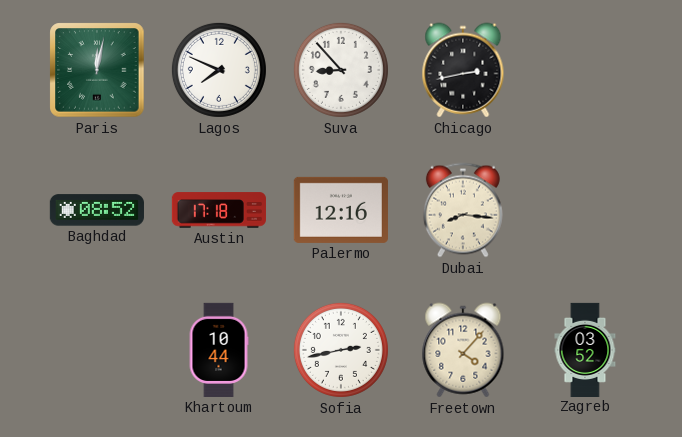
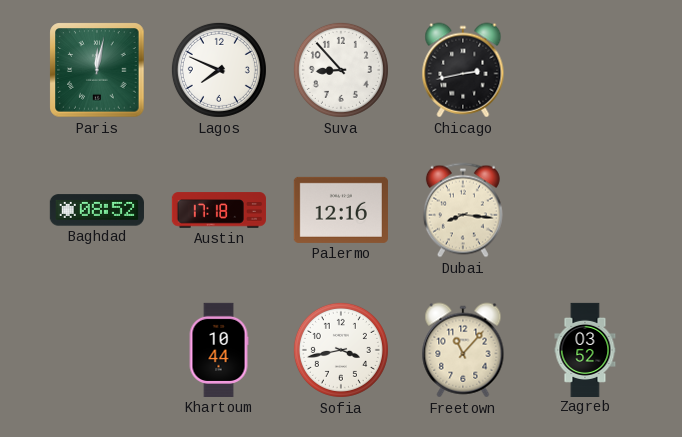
Sofia: 2:43 -> 3:43
Freetown: 4:07 -> 11:07
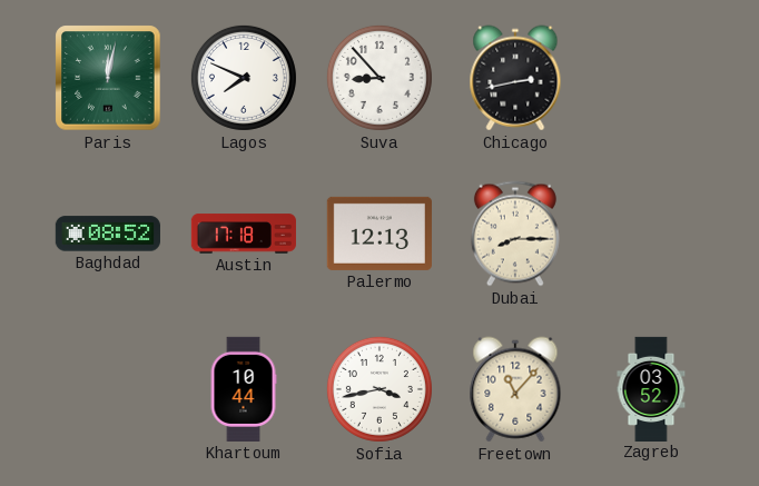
Palermo: 12:16 -> 12:13
Dubai: 8:16 -> 8:15
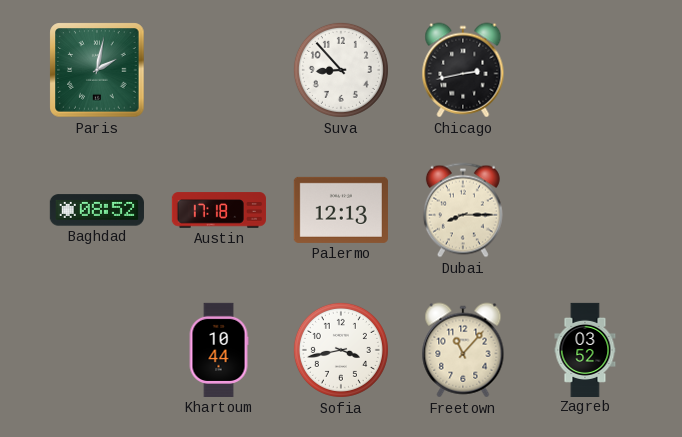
Paris: 12:02 -> 2:02
Lagos: 7:49 -> none
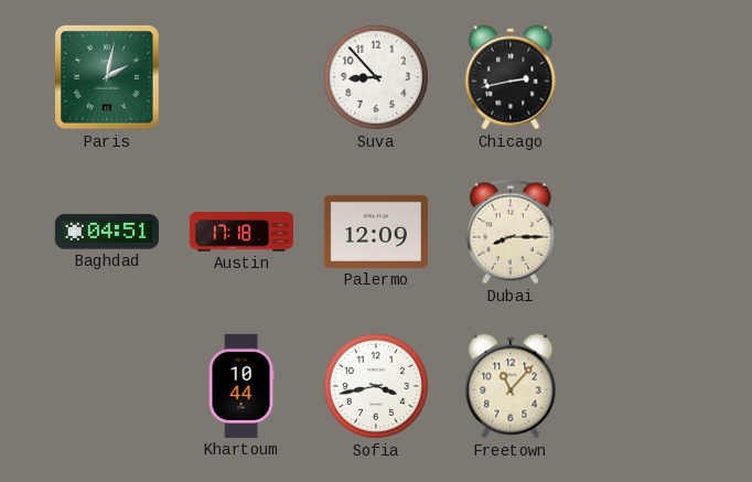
Baghdad: 08:52 -> 04:51
Palermo: 12:13 -> 12:09
Zagreb: 03:52 -> none
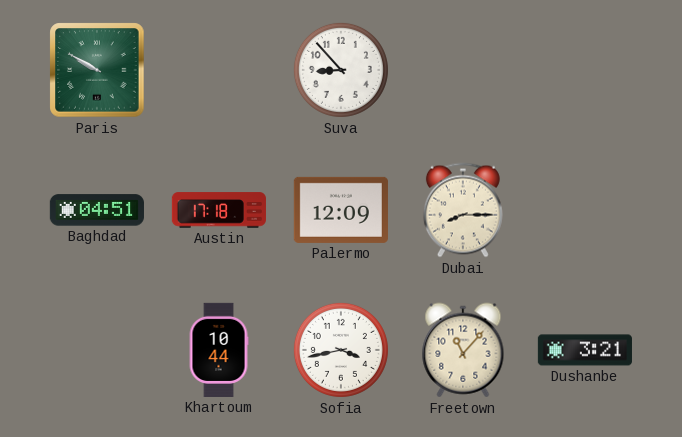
Paris: 2:02 -> 9:50
Chicago: 2:43 -> none
Dushanbe: none -> 3:21
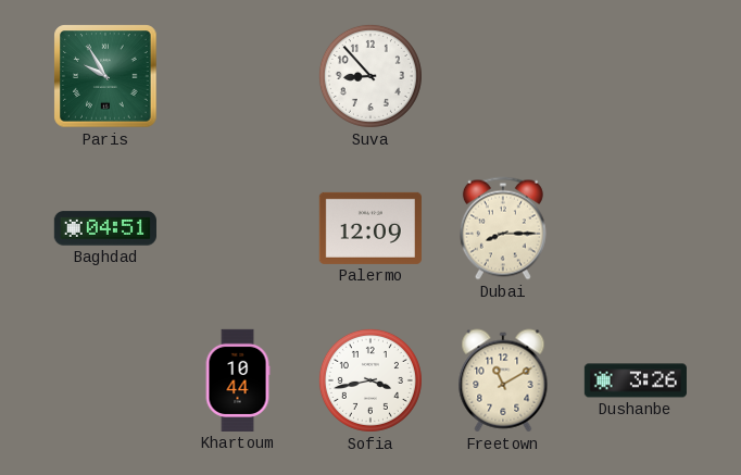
Paris: 9:50 -> 9:55
Austin: 17:18 -> none
Freetown: 11:07 -> 11:10
Dushanbe: 3:21 -> 3:26
